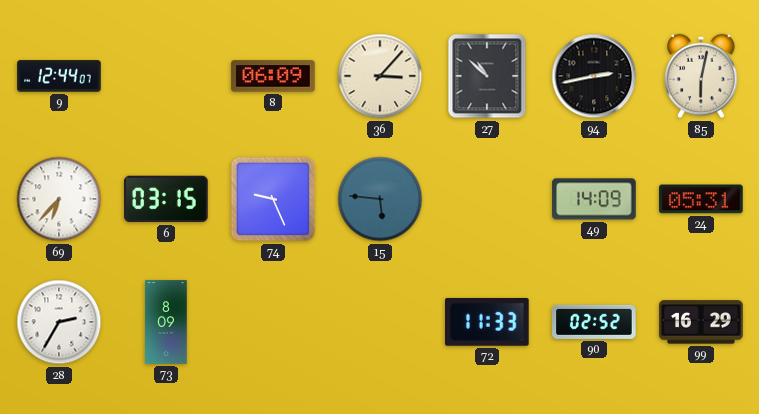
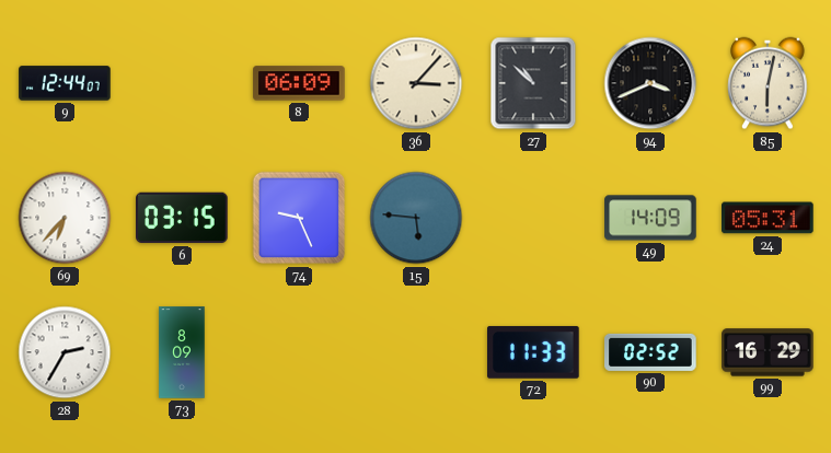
94: 2:43 -> 3:41
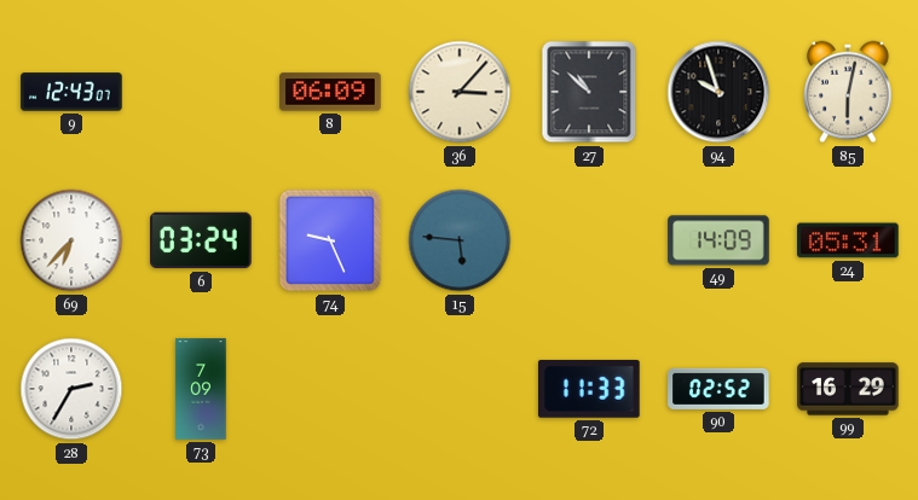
9: 12:44 -> 12:43
94: 3:41 -> 9:57
6: 03:15 -> 03:24
73: 8:09 -> 7:09
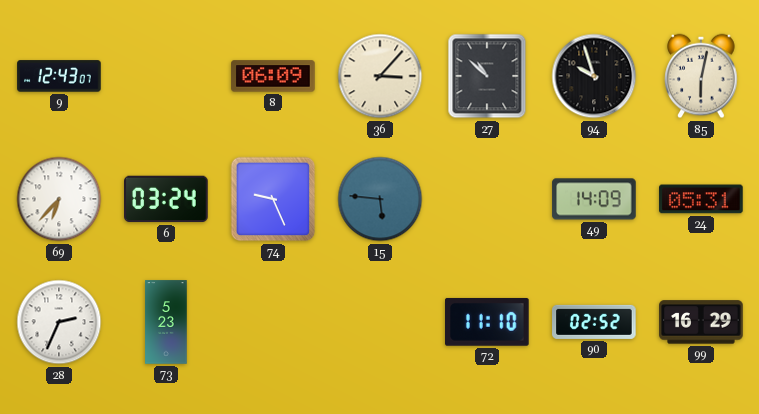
28: 2:35 -> 2:34
73: 7:09 -> 5:23
72: 11:33 -> 11:10
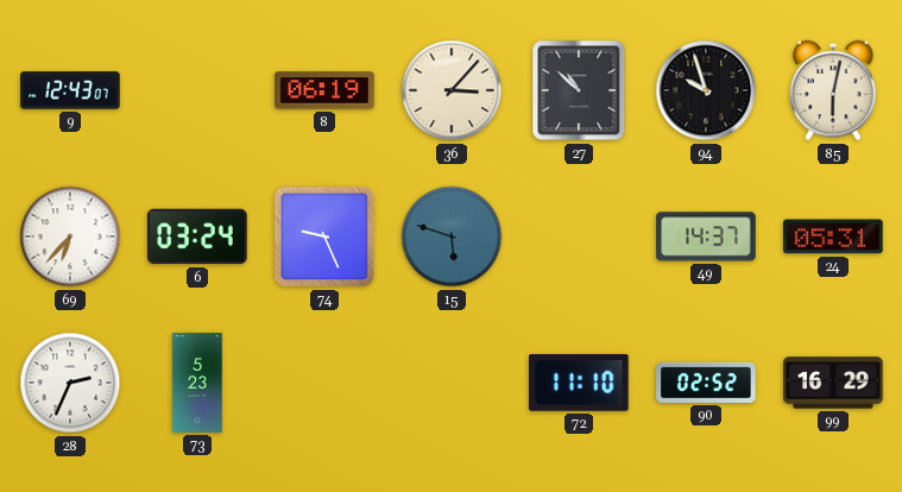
8: 06:09 -> 06:19
15: 5:46 -> 5:48
49: 14:09 -> 14:37
